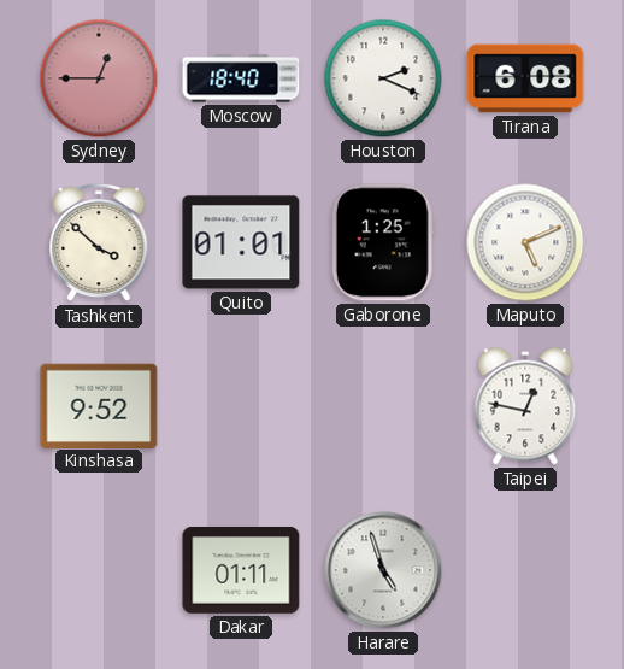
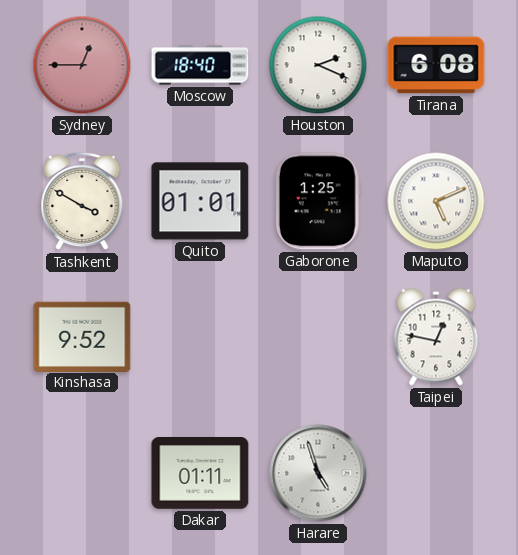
Tashkent: 3:52 -> 3:50
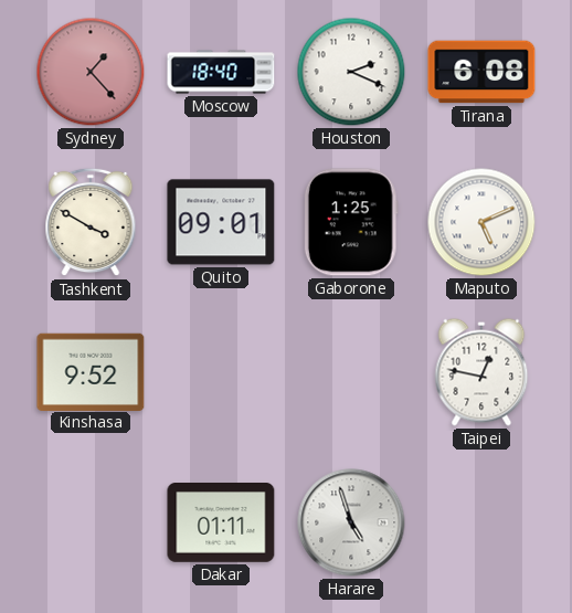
Sydney: 12:45 -> 1:23
Quito: 01:01 -> 09:01
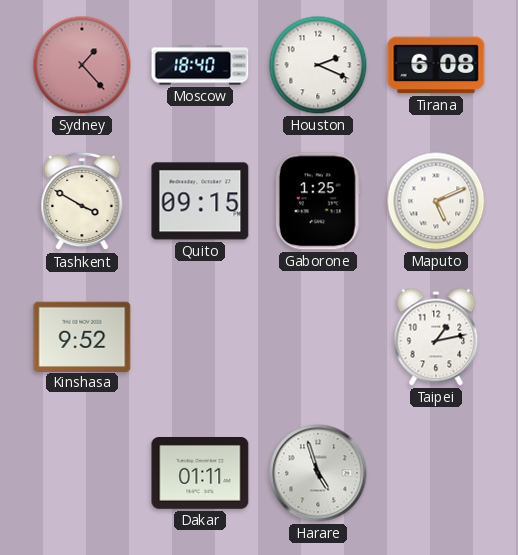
Quito: 09:01 -> 09:15
Taipei: 12:47 -> 1:13
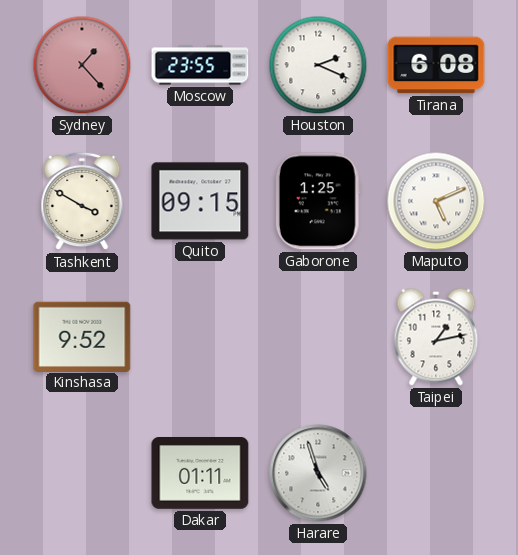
Moscow: 18:40 -> 23:55
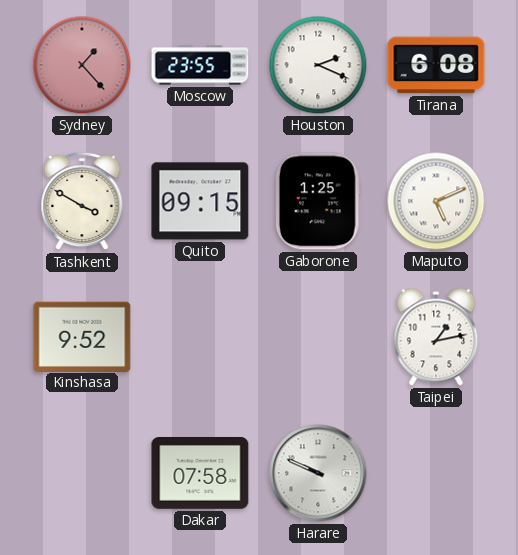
Dakar: 01:11 -> 07:58
Harare: 4:57 -> 9:49
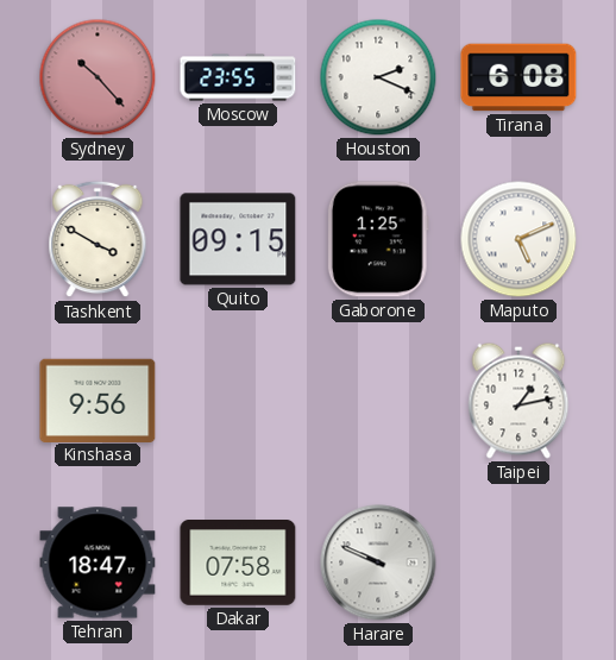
Sydney: 1:23 -> 10:23
Kinshasa: 9:52 -> 9:56
Tehran: none -> 18:47
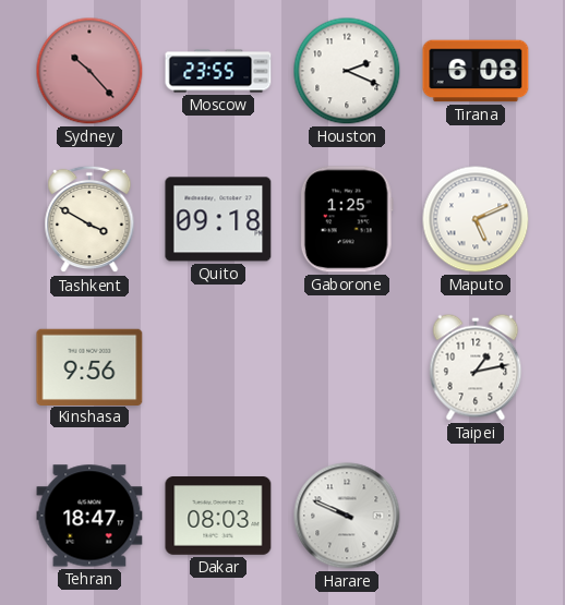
Quito: 09:15 -> 09:18
Dakar: 07:58 -> 08:03
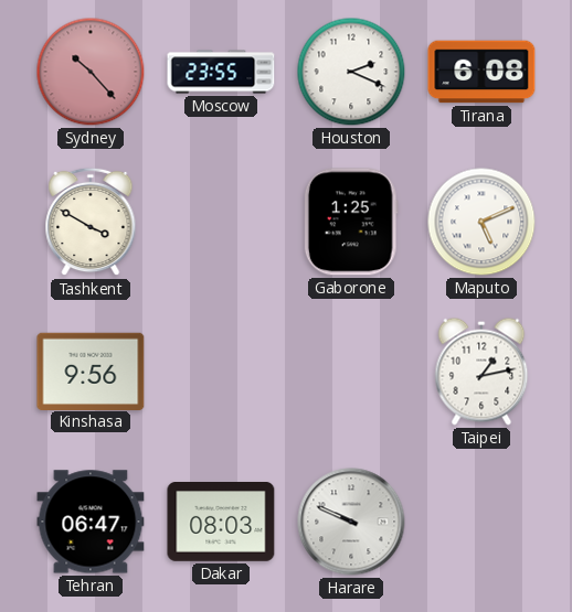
Quito: 09:18 -> none
Tehran: 18:47 -> 06:47
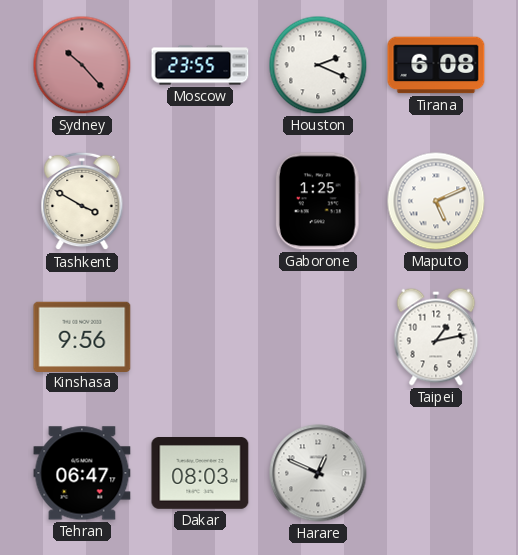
Harare: 9:49 -> 12:49
